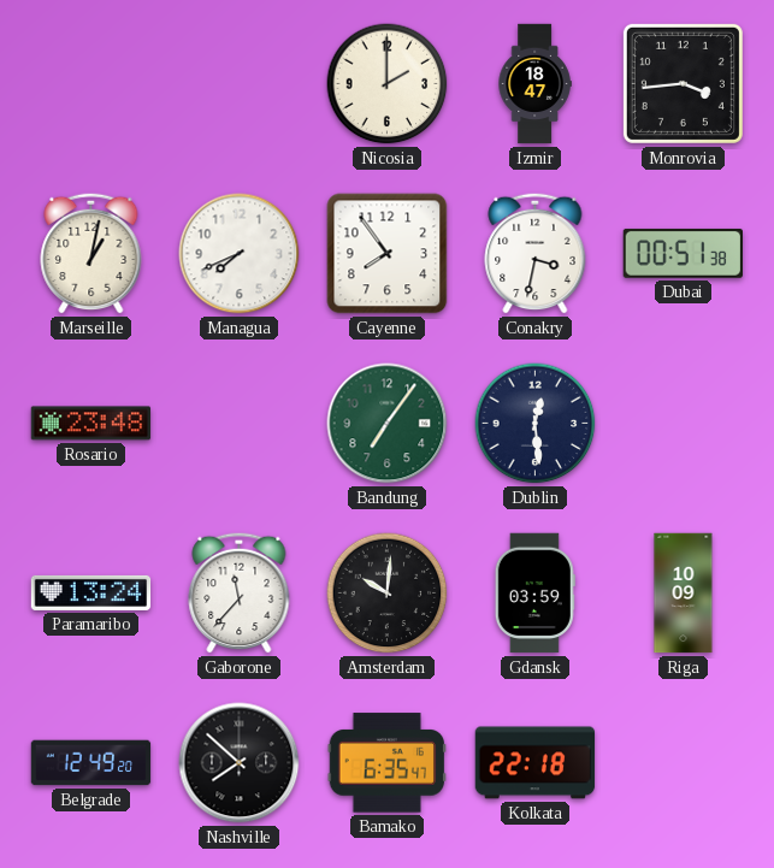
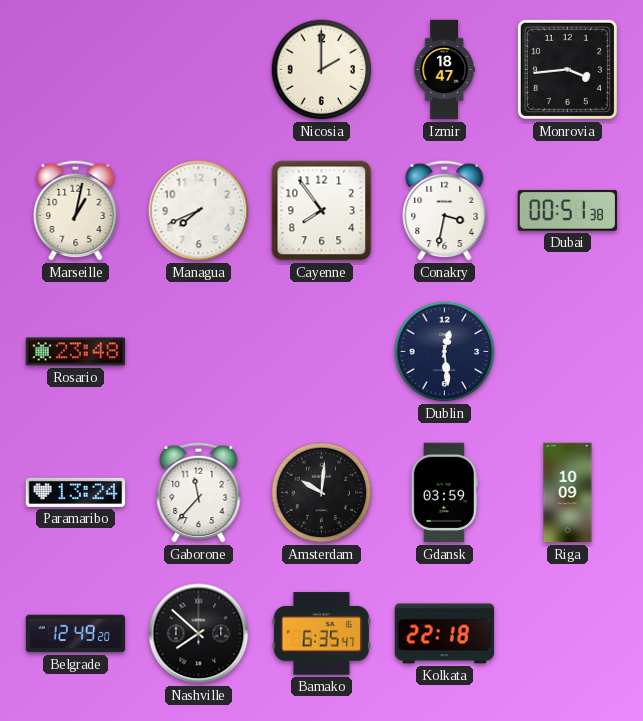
Bandung: 7:06 -> none
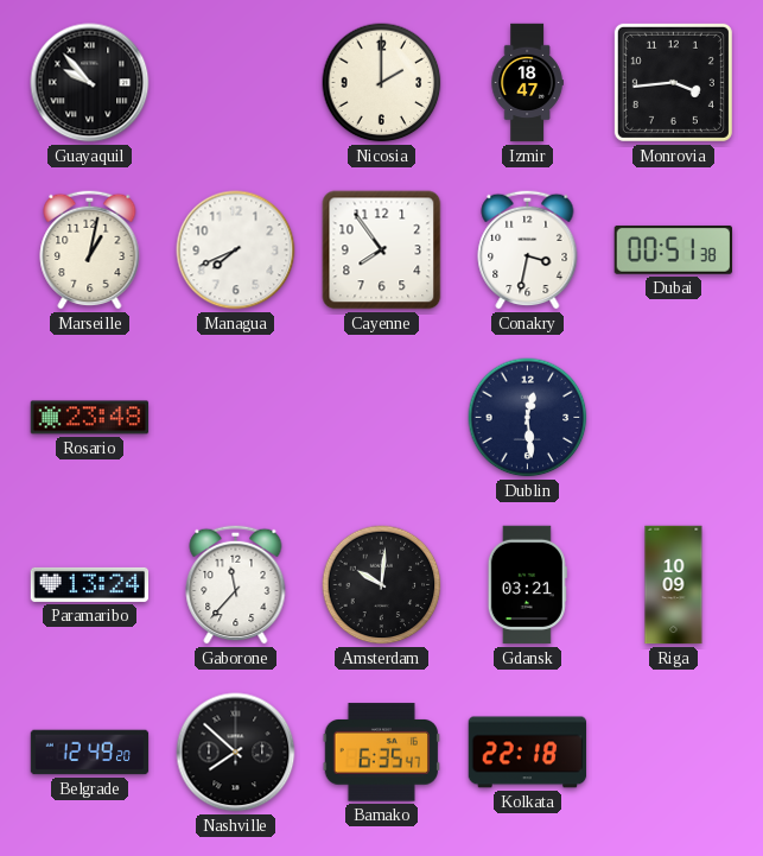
Guayaquil: none -> 9:53
Gdansk: 03:59 -> 03:21
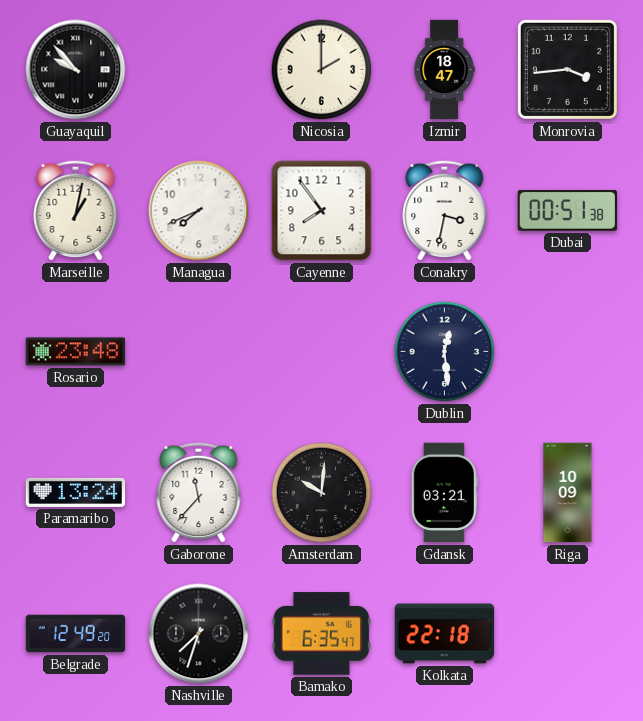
Nashville: 7:52 -> 7:33
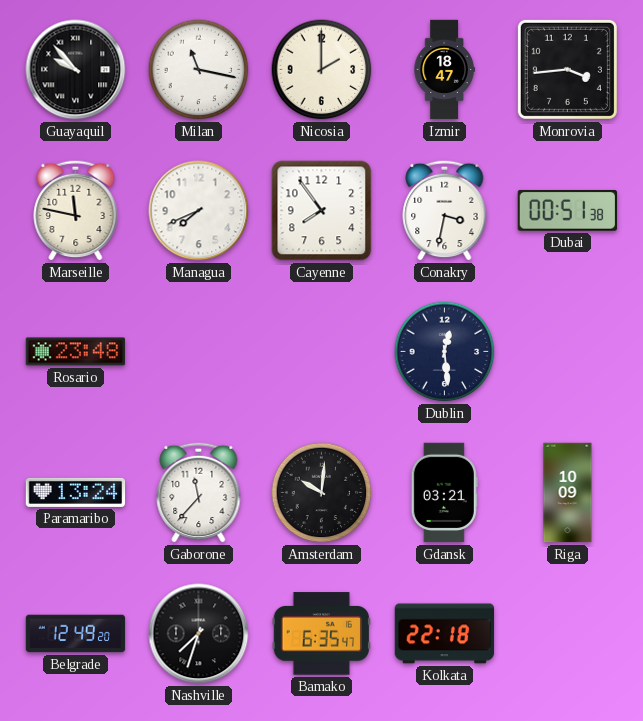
Milan: none -> 11:17
Marseille: 1:02 -> 11:47
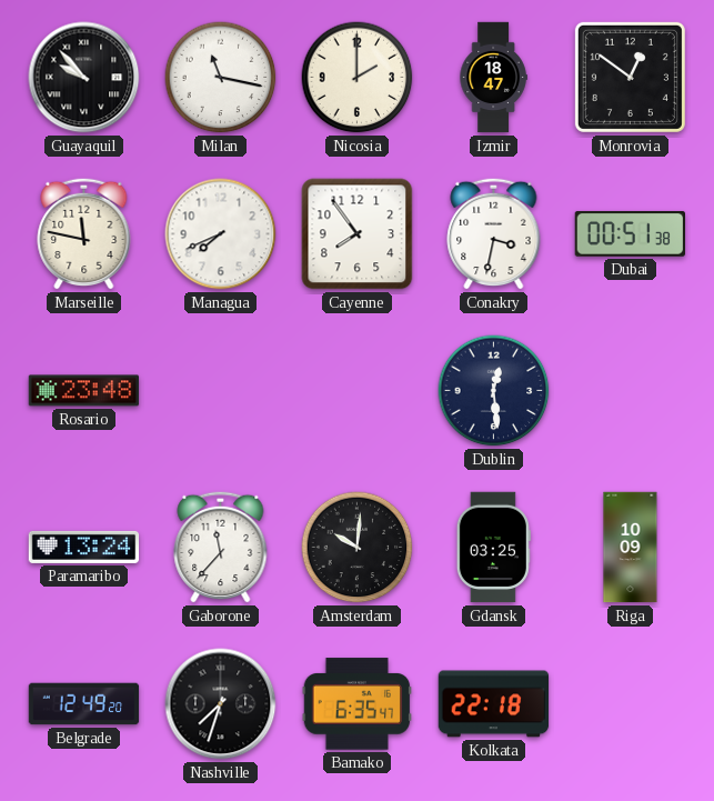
Monrovia: 3:44 -> 12:51
Gdansk: 03:21 -> 03:25
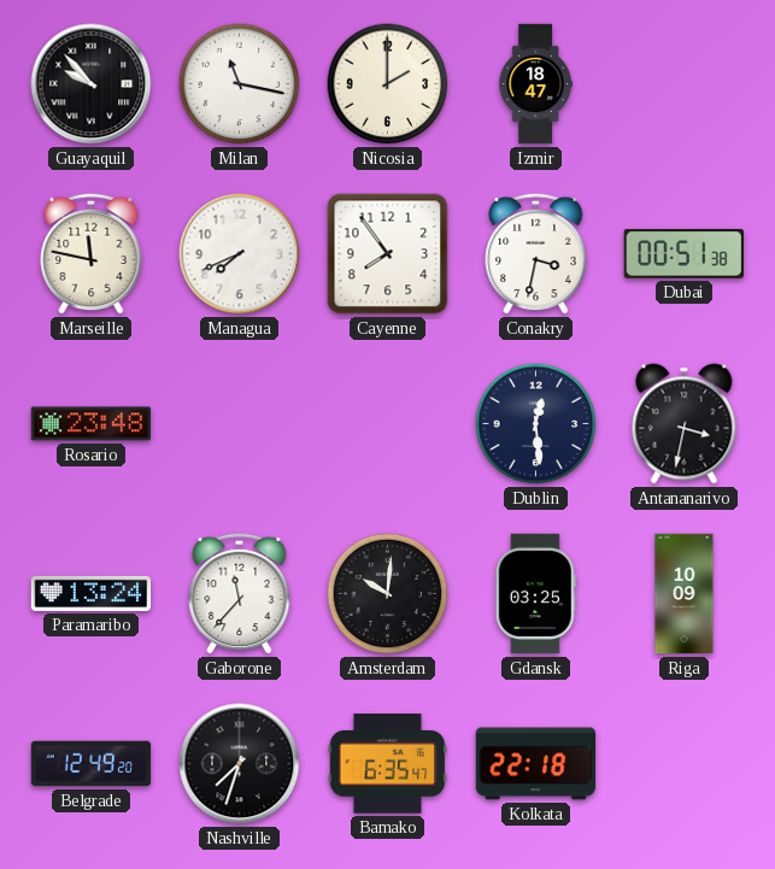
Monrovia: 12:51 -> none
Antananarivo: none -> 3:32
